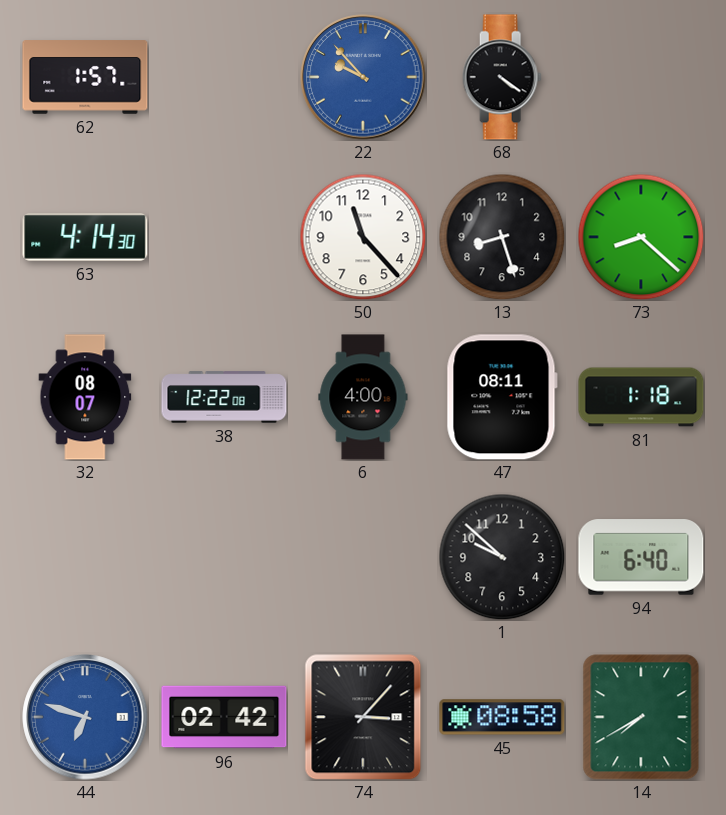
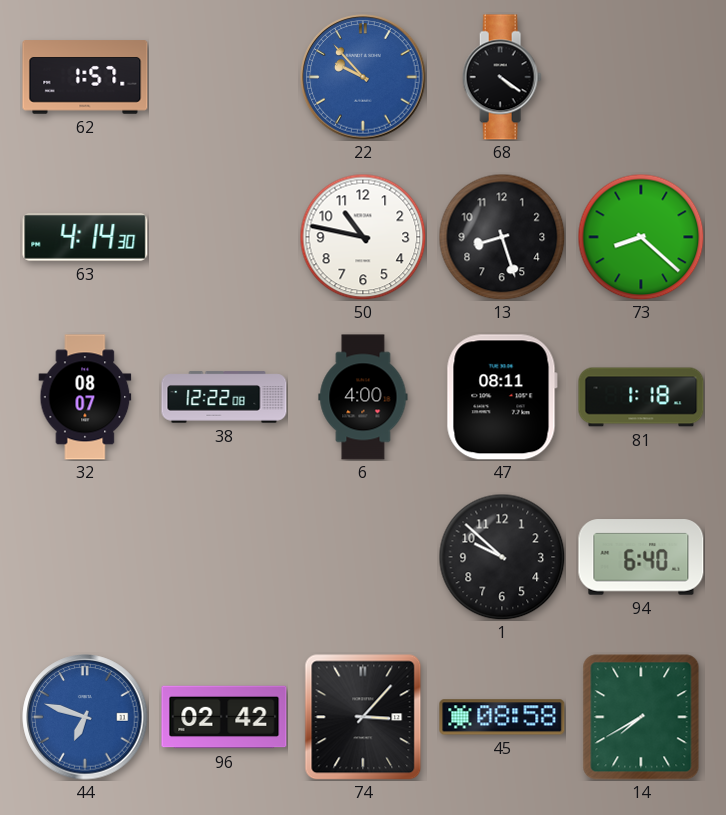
50: 11:23 -> 10:47
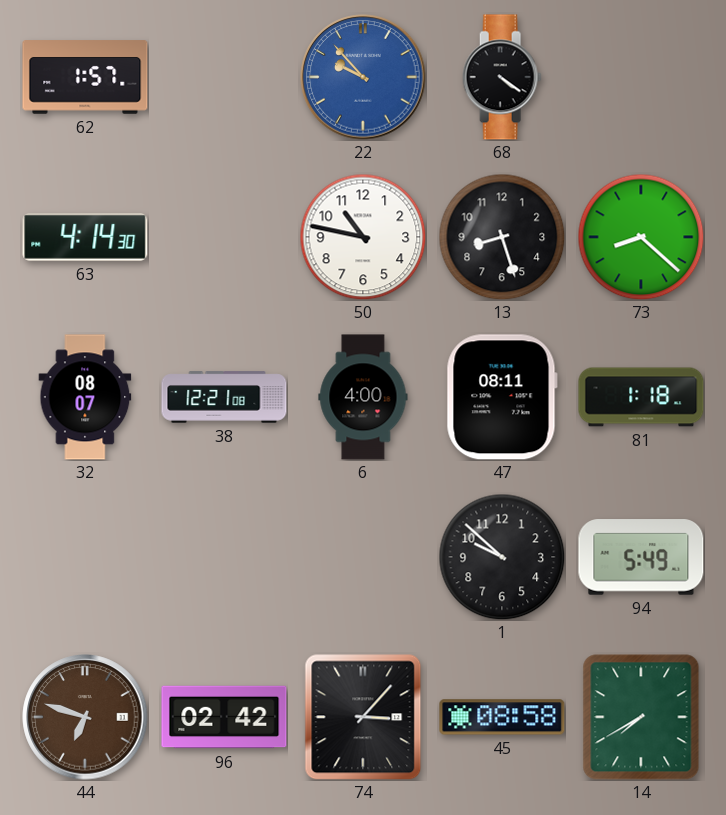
38: 12:22 -> 12:21
94: 6:40 -> 5:49
44 dial: blue -> brown
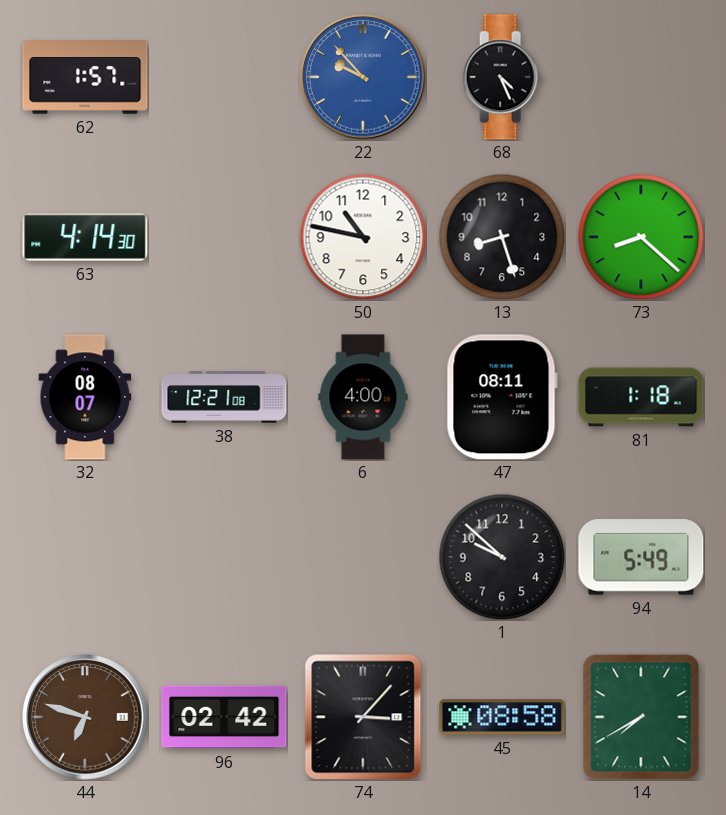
68: 4:21 -> 4:26
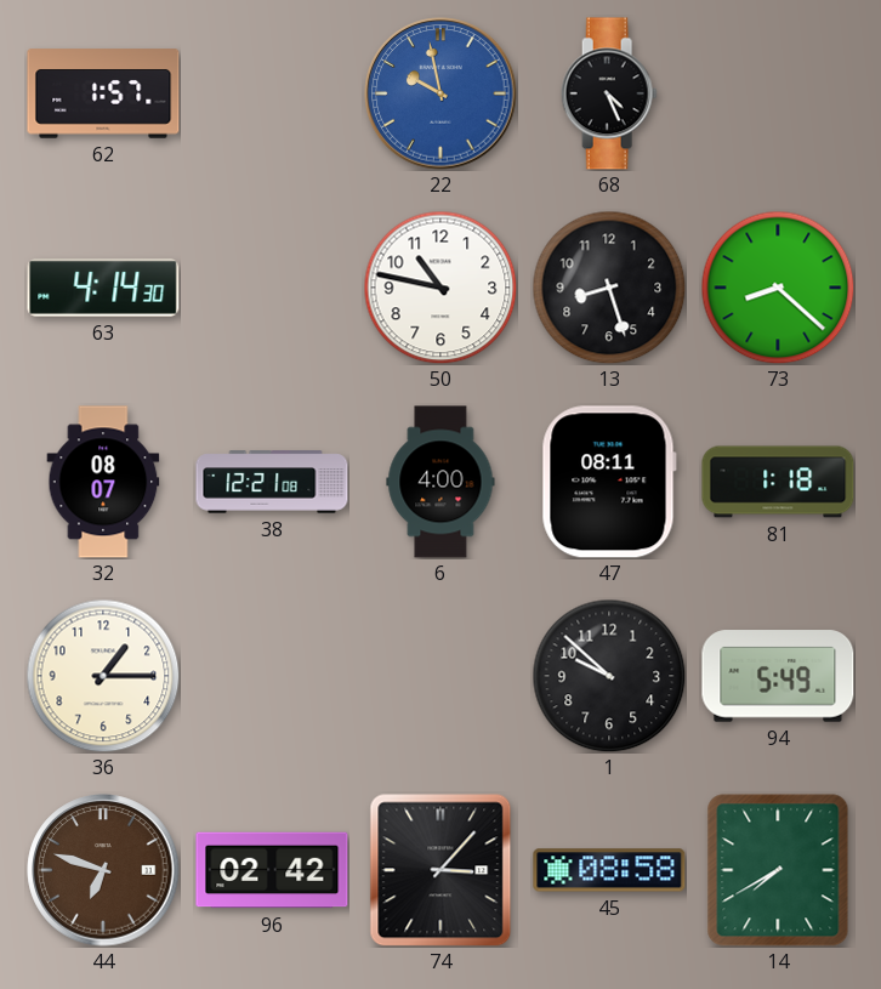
22: 9:53 -> 9:58
36: none -> 1:15
